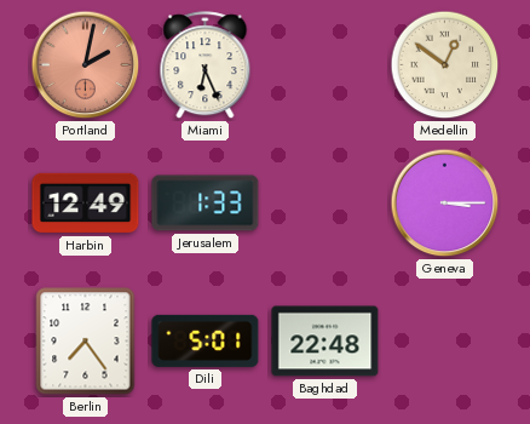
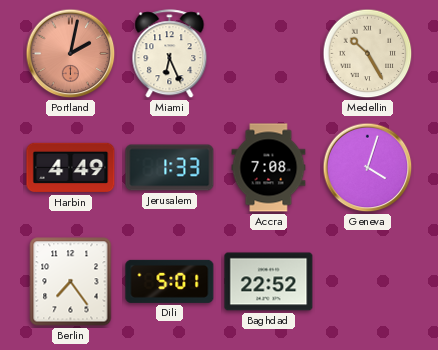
Medellin: 12:51 -> 10:25
Harbin: 12:49 -> 4:49
Accra: none -> 7:08
Geneva: 3:15 -> 4:03
Baghdad: 22:48 -> 22:52
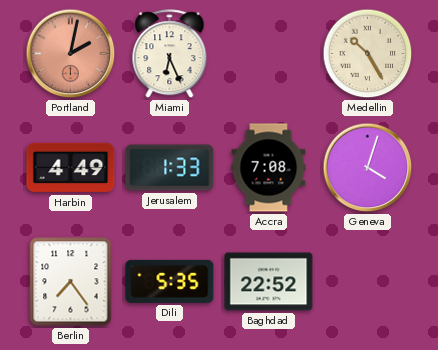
Dili: 5:01 -> 5:35
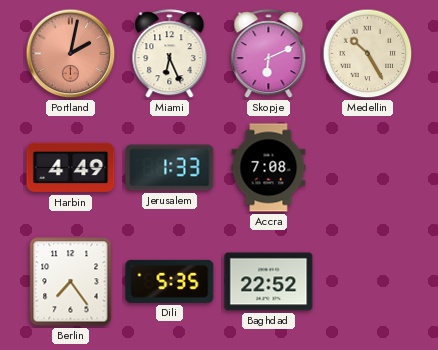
Skopje: none -> 6:11
Geneva: 4:03 -> none
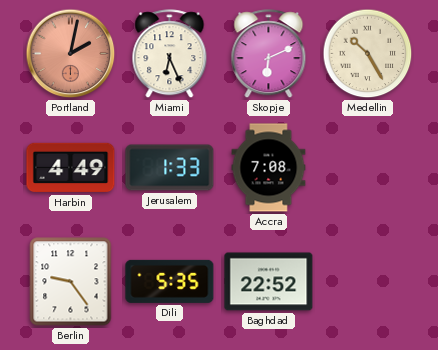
Berlin: 7:24 -> 9:24
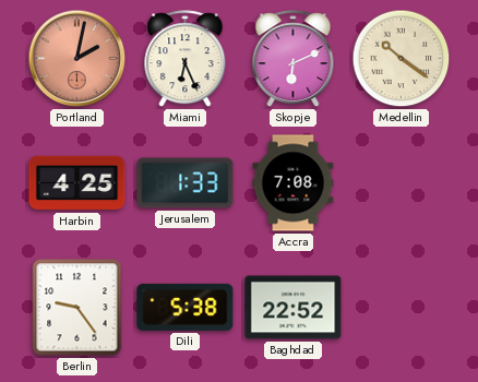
Medellin: 10:25 -> 10:21
Harbin: 4:49 -> 4:25
Dili: 5:35 -> 5:38
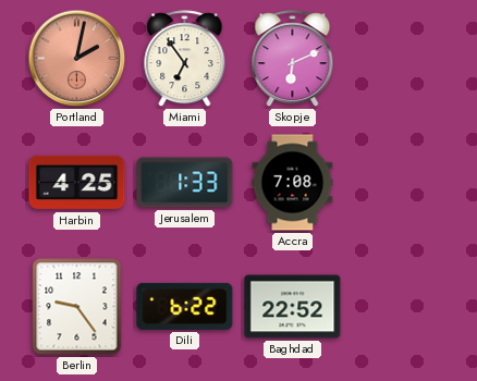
Miami: 6:26 -> 6:54
Medellin: 10:21 -> none
Dili: 5:38 -> 6:22
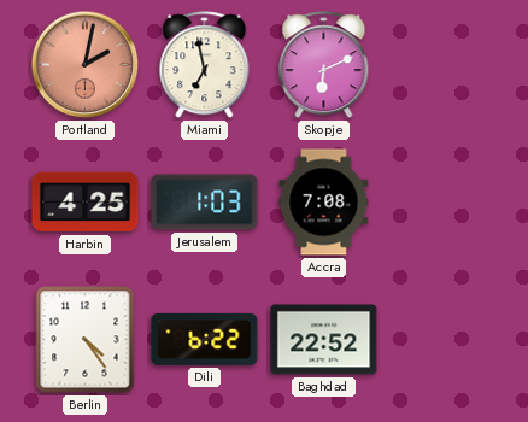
Miami: 6:54 -> 6:58
Jerusalem: 1:33 -> 1:03
Berlin: 9:24 -> 4:24
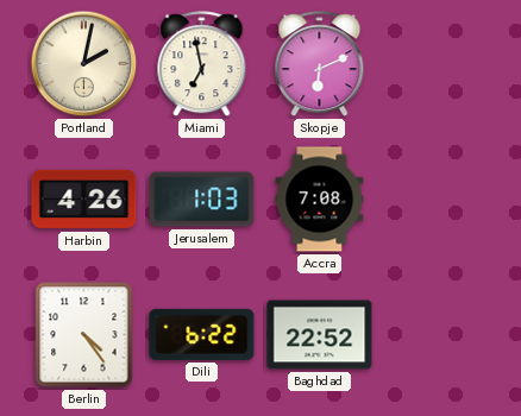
Portland dial: salmon -> cream
Harbin: 4:25 -> 4:26
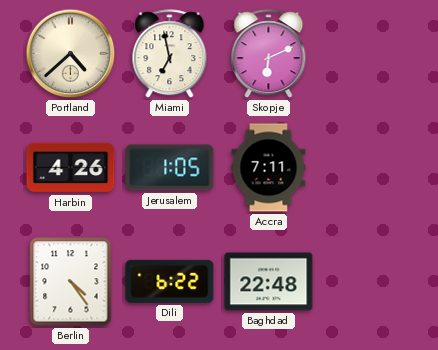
Portland: 2:02 -> 4:38
Jerusalem: 1:03 -> 1:05
Accra: 7:08 -> 7:11
Baghdad: 22:52 -> 22:48
